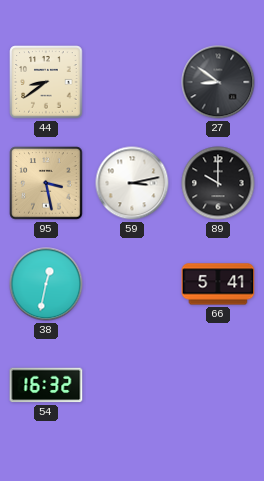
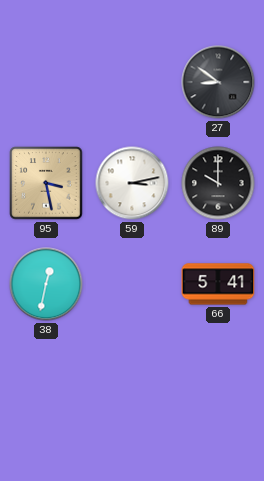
44: 8:39 -> none
54: 16:32 -> none
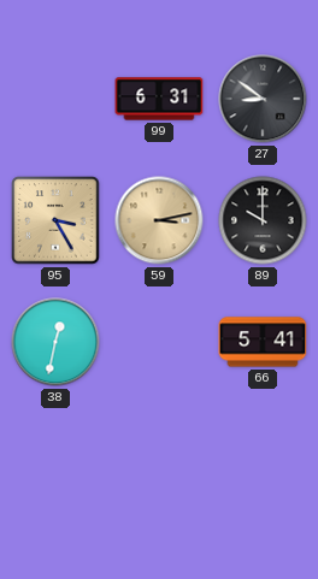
99: none -> 6:31
95: 3:28 -> 3:25
59 dial: white -> champagne
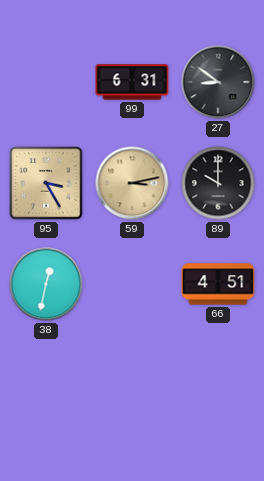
66: 5:41 -> 4:51
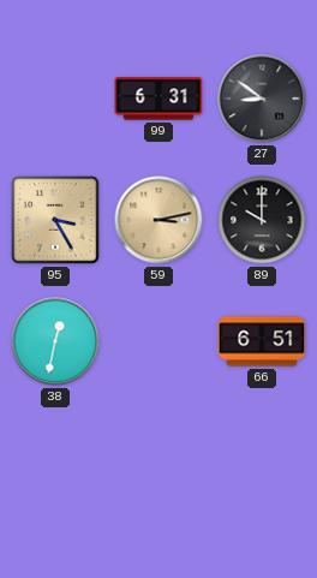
66: 4:51 -> 6:51
